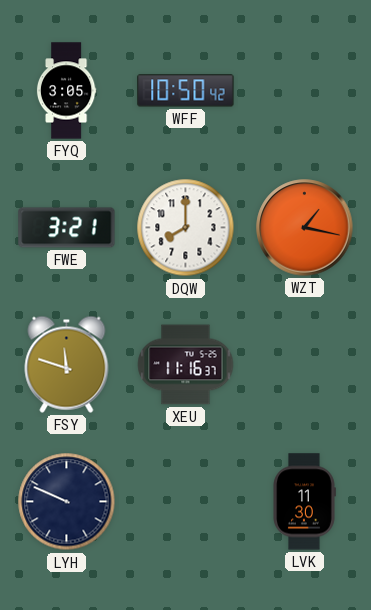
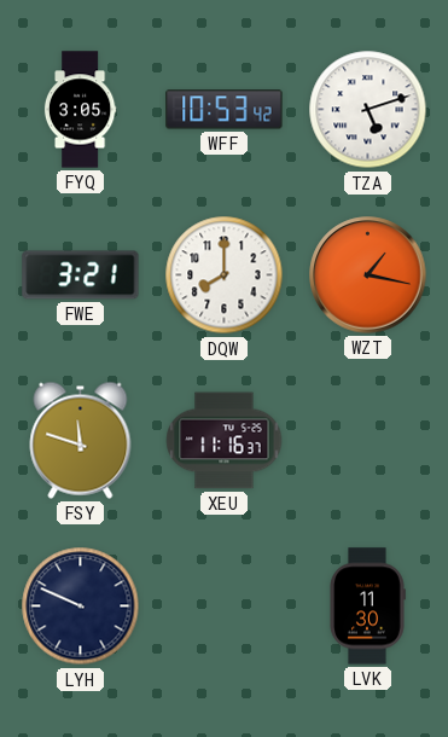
WFF: 10:50 -> 10:53
TZA: none -> 5:12
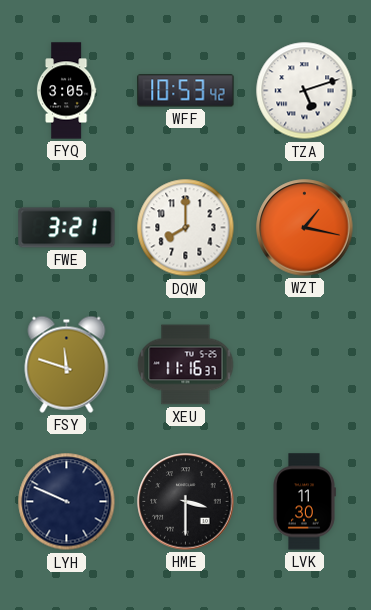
HME: none -> 3:30
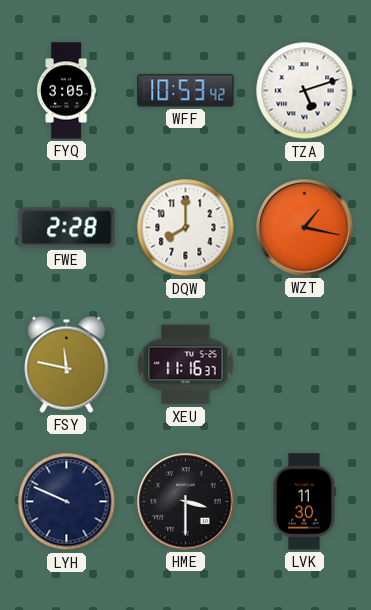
FWE: 3:21 -> 2:28
FSY: 11:48 -> 11:47
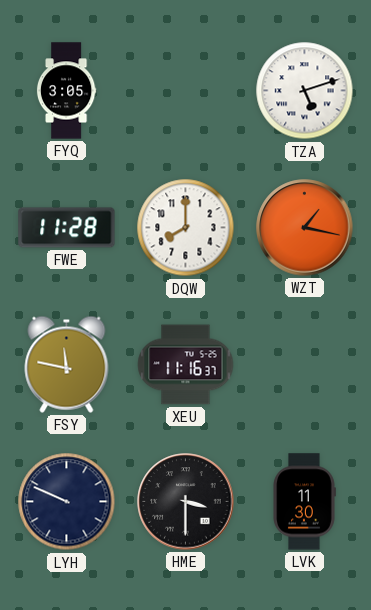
WFF: 10:53 -> none
FWE: 2:28 -> 11:28
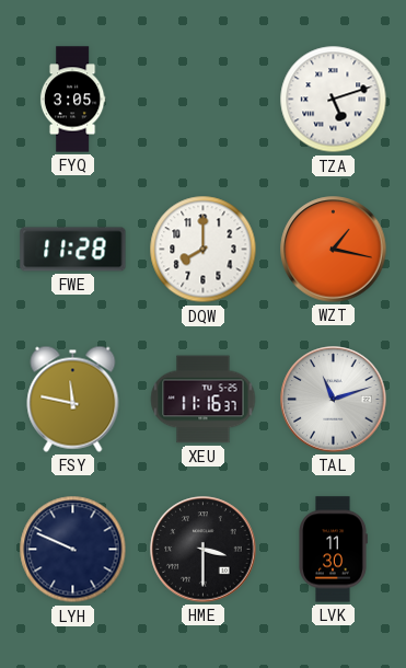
TAL: none -> 11:12
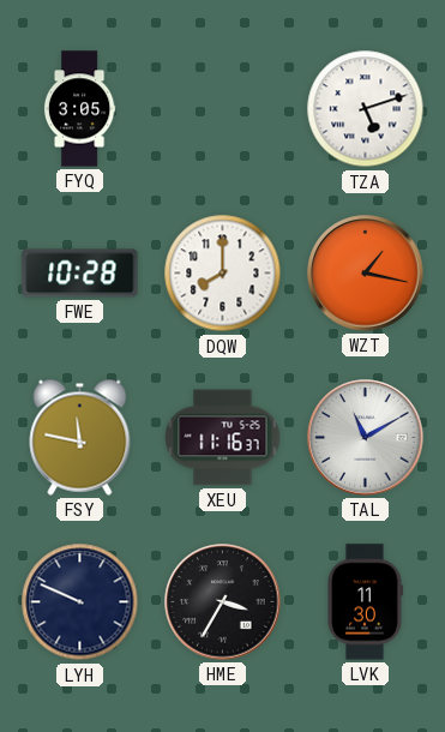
FWE: 11:28 -> 10:28
TAL: 11:12 -> 11:10
HME: 3:30 -> 3:35
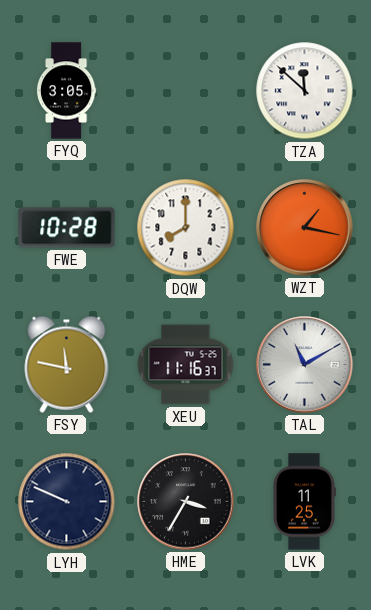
TZA: 5:12 -> 11:52
LVK: 11:30 -> 11:25
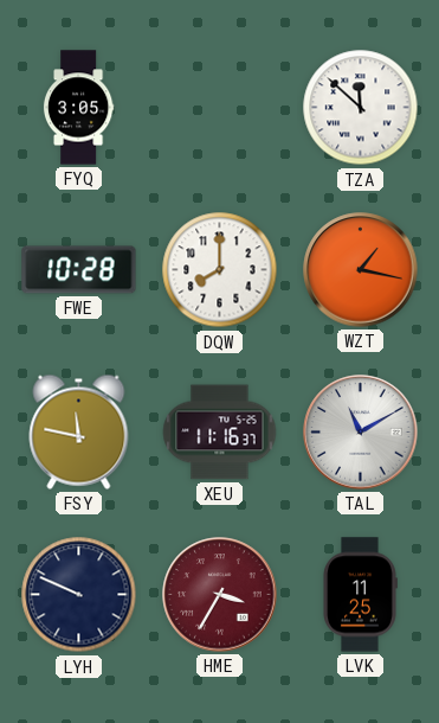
HME dial: black -> burgundy
